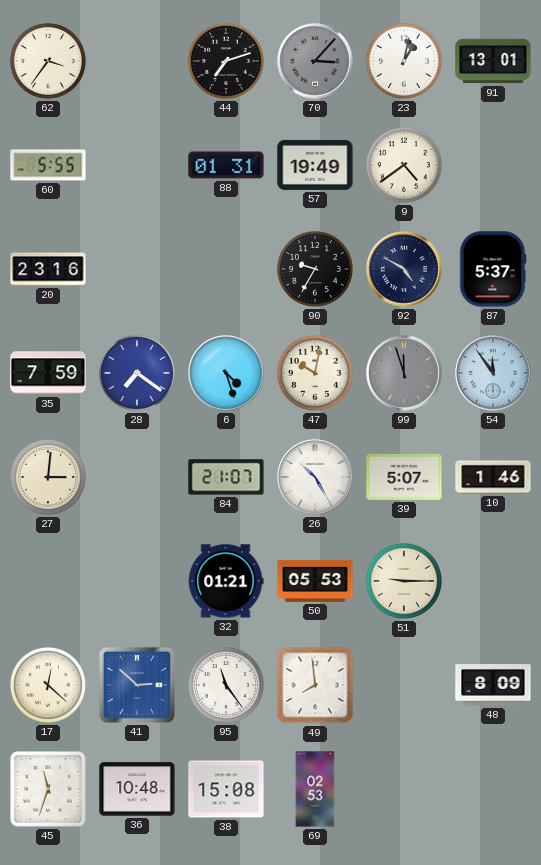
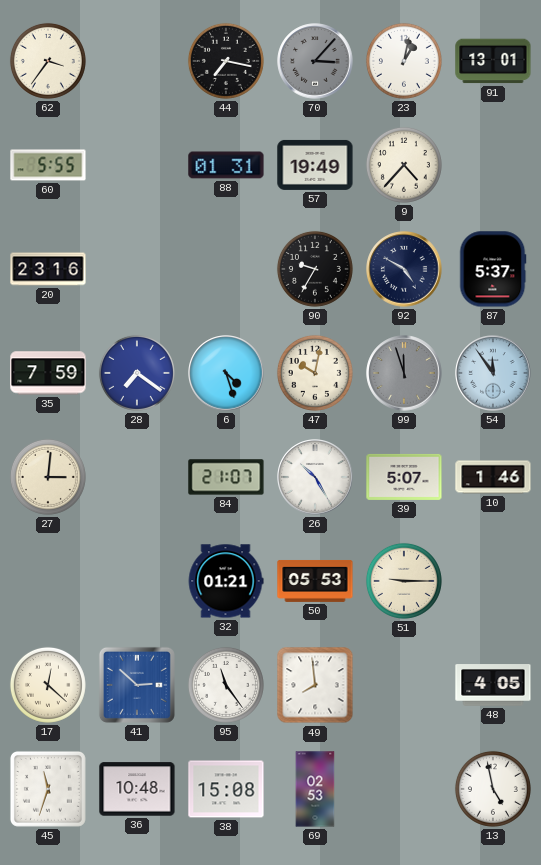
44: 7:12 -> 7:17
9: 4:39 -> 4:37
48: 8:09 -> 4:05
13: none -> 4:58
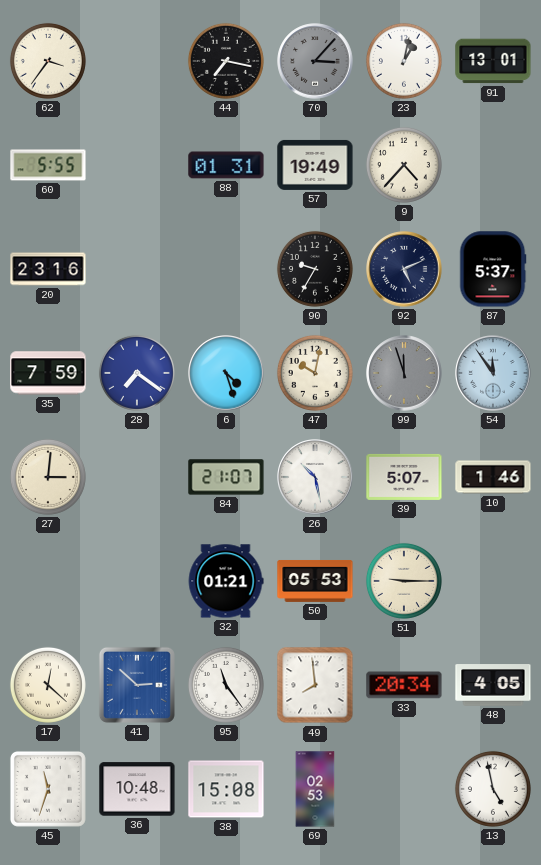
92: 4:50 -> 5:11
26: 10:25 -> 10:28
33: none -> 20:34
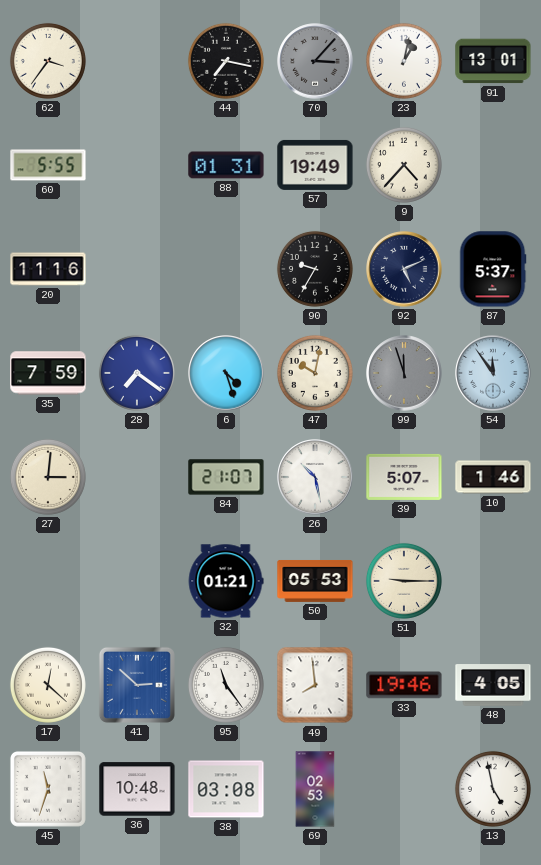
20: 23:16 -> 11:16
33: 20:34 -> 19:46
38: 15:08 -> 03:08
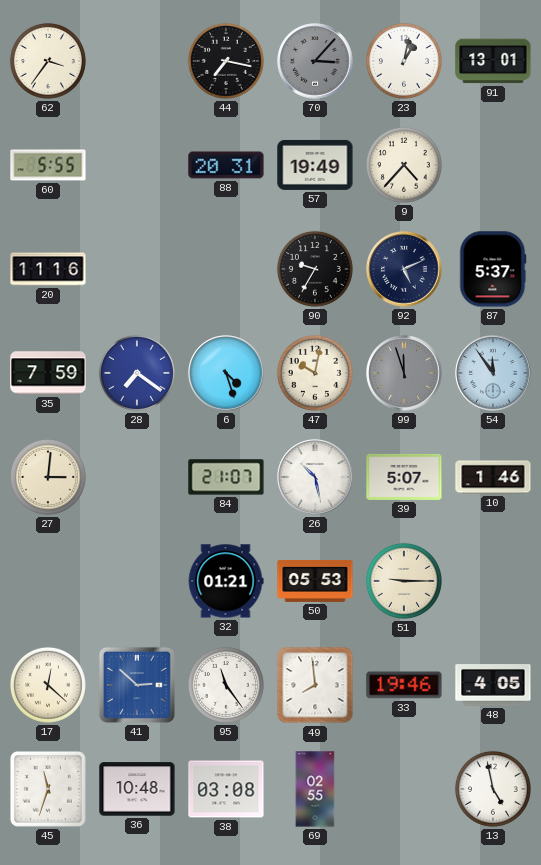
88: 01:31 -> 20:31
69: 02:53 -> 02:55
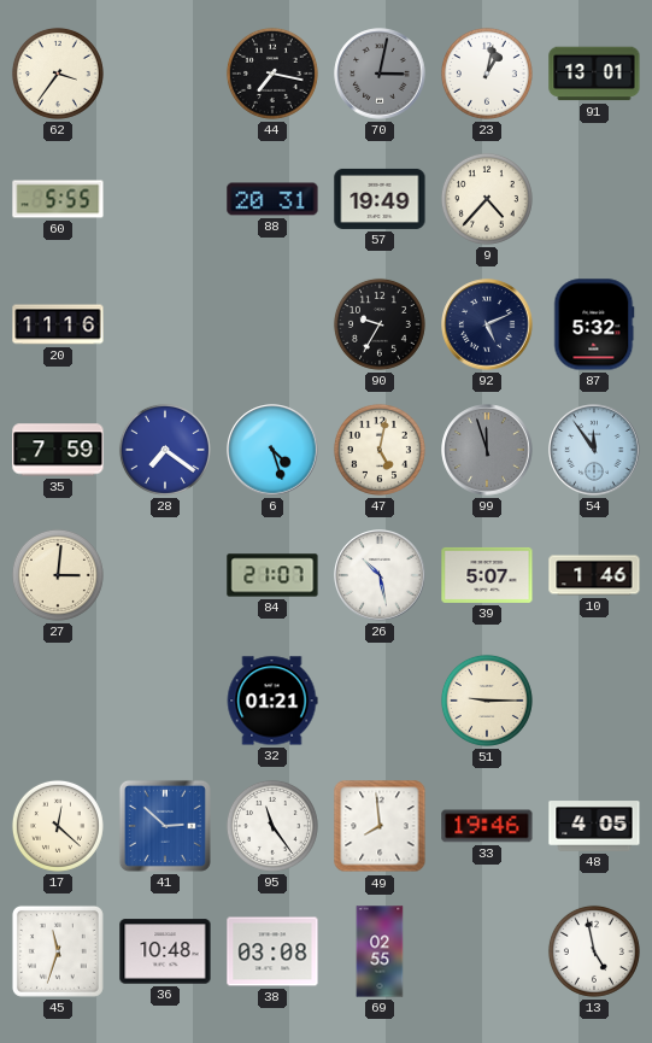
70: 3:07 -> 3:02
87: 5:37 -> 5:32
47: 10:02 -> 5:02
50: 05:53 -> none
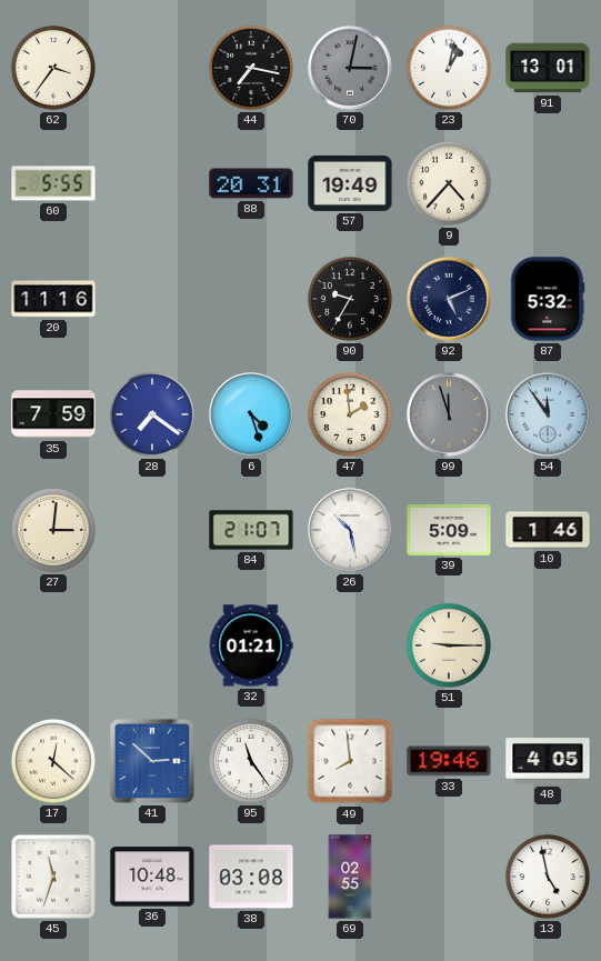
47: 5:02 -> 1:59
39: 5:07 -> 5:09
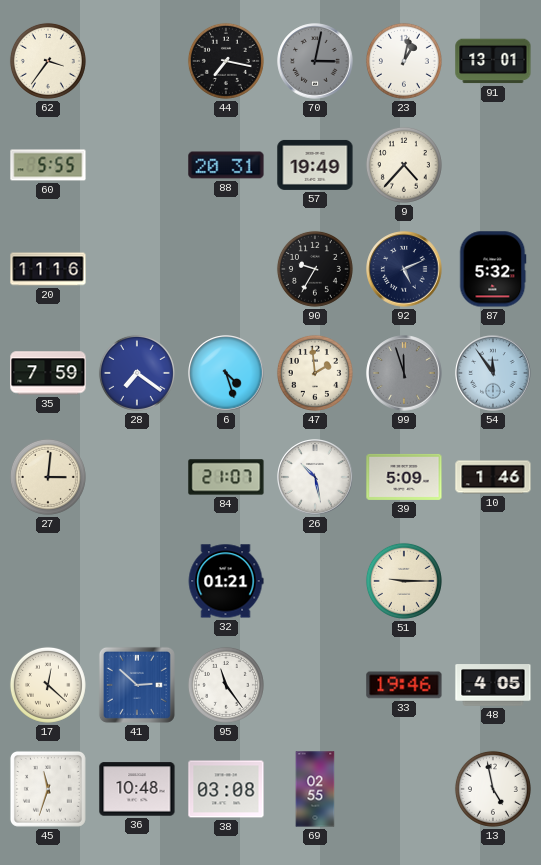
49: 7:59 -> none
